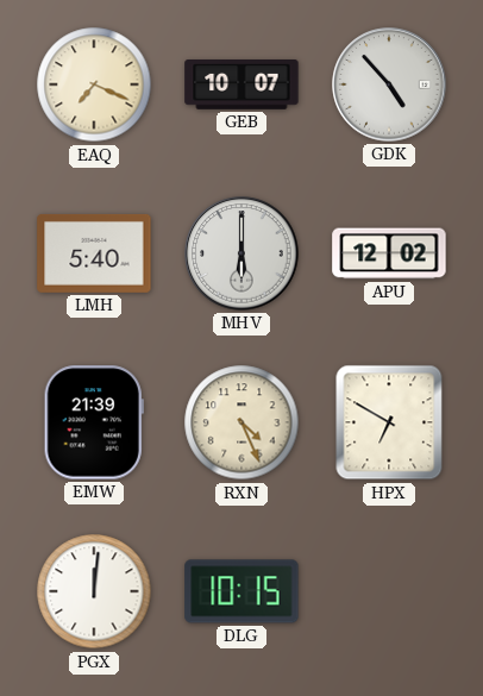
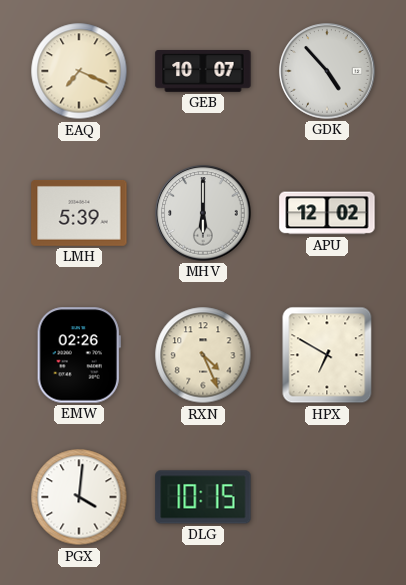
LMH: 5:40 -> 5:39
EMW: 21:39 -> 02:26
PGX: 12:01 -> 4:01
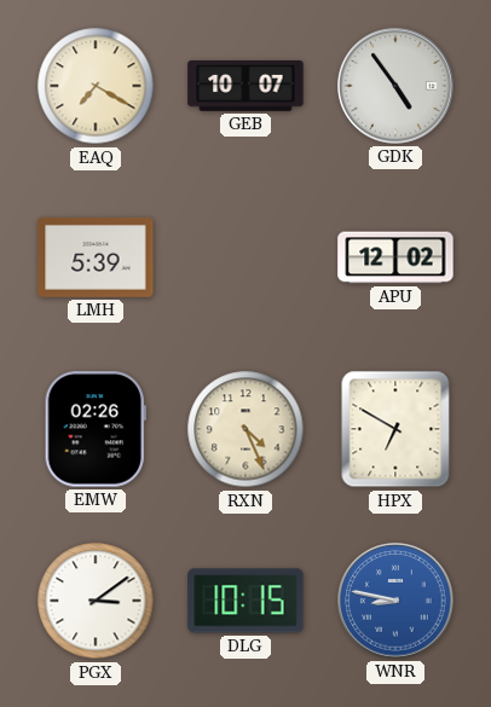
EAQ: 7:19 -> 7:20
GDK: 4:53 -> 4:54
MHV: 6:00 -> none
PGX: 4:01 -> 3:09
WNR: none -> 8:47
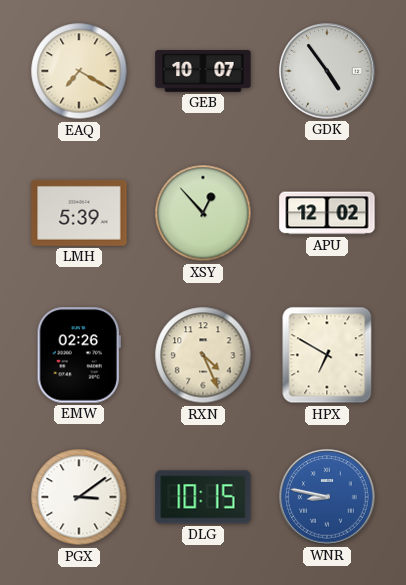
XSY: none -> 12:53
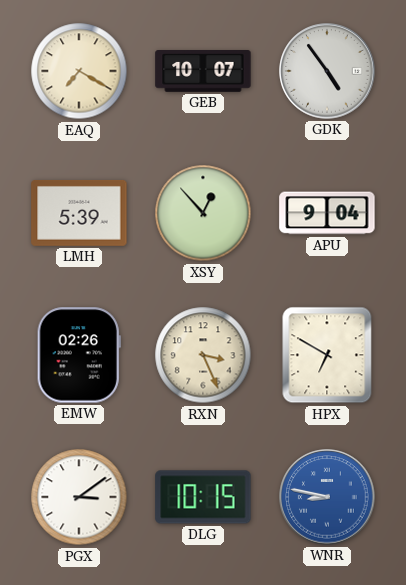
APU: 12:02 -> 9:04
RXN: 4:26 -> 3:26
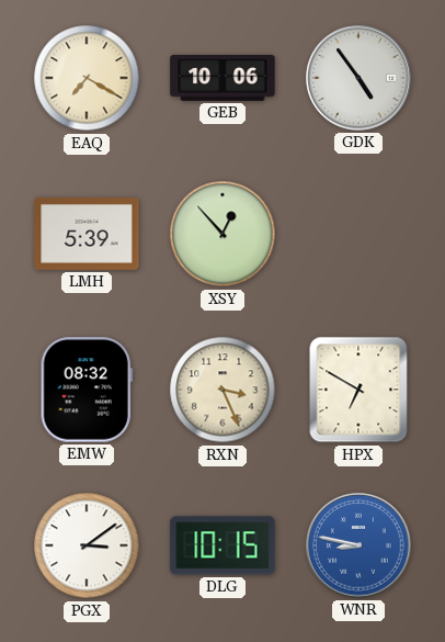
GEB: 10:07 -> 10:06
APU: 9:04 -> none
EMW: 02:26 -> 08:32
